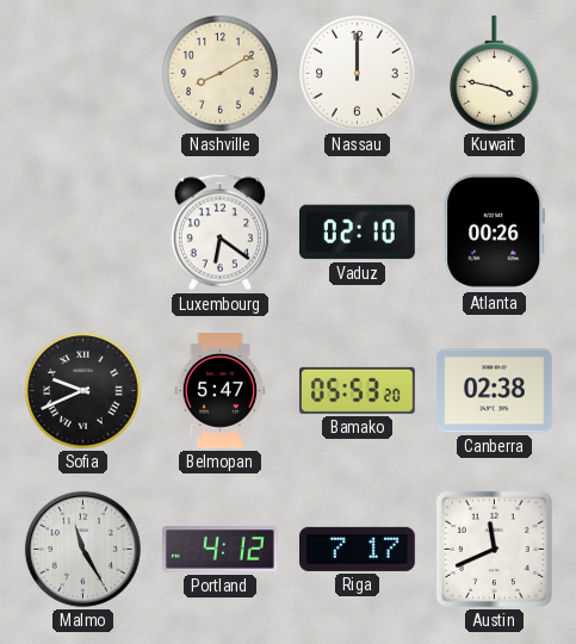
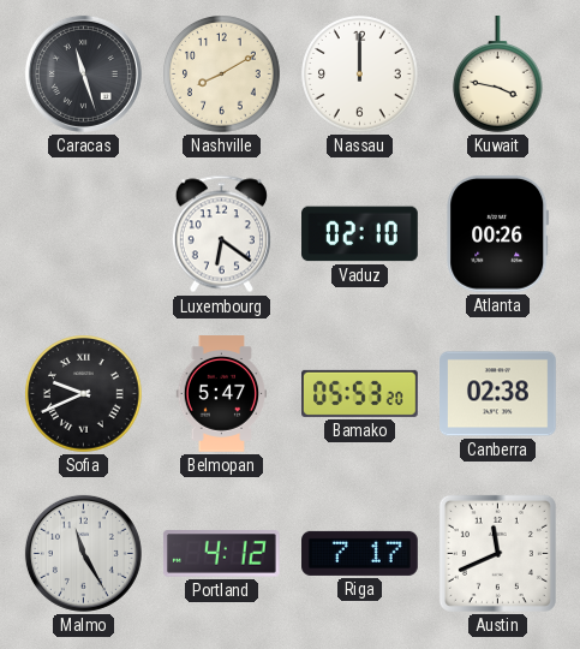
Caracas: none -> 11:27
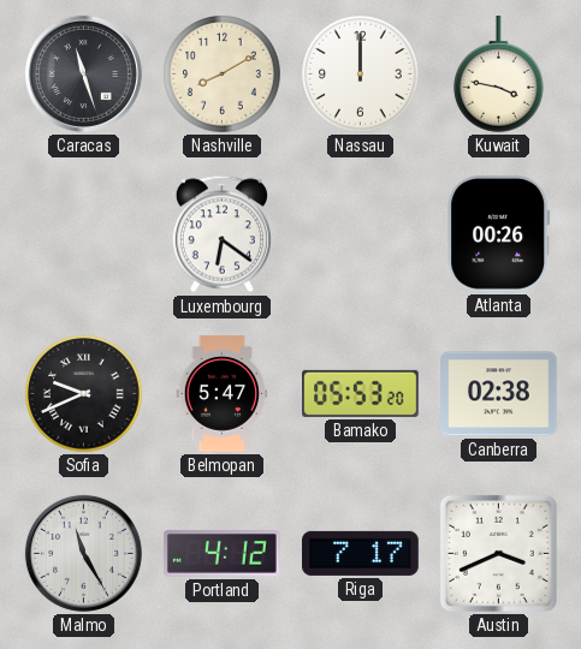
Vaduz: 02:10 -> none
Austin: 11:41 -> 3:41
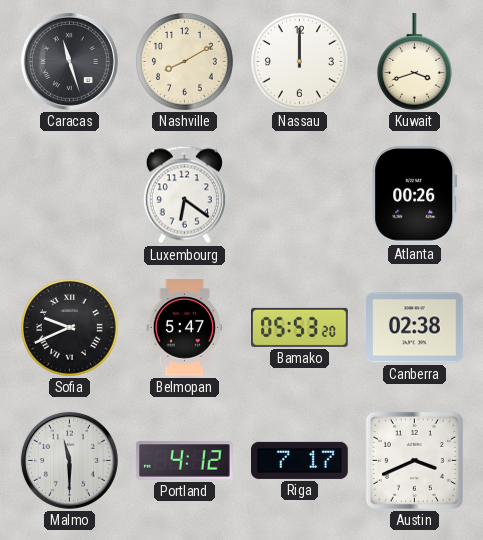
Kuwait: 3:47 -> 3:42
Malmo: 11:25 -> 11:30
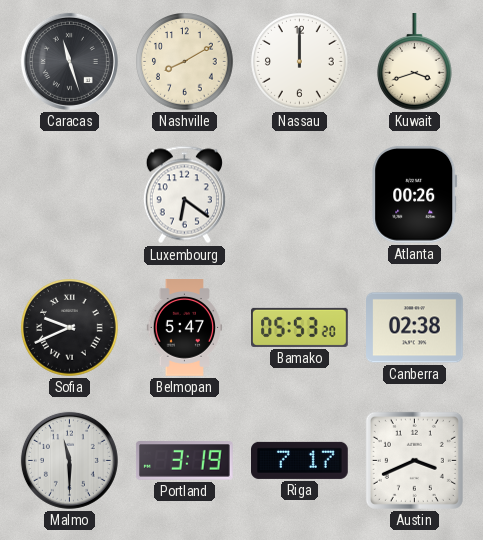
Portland: 4:12 -> 3:19
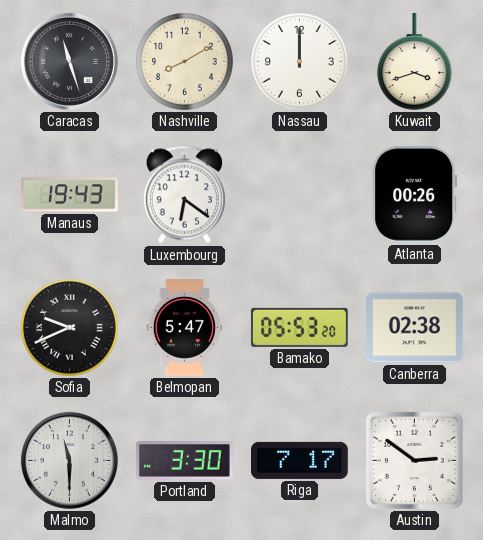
Manaus: none -> 19:43
Portland: 3:19 -> 3:30
Austin: 3:41 -> 2:51
